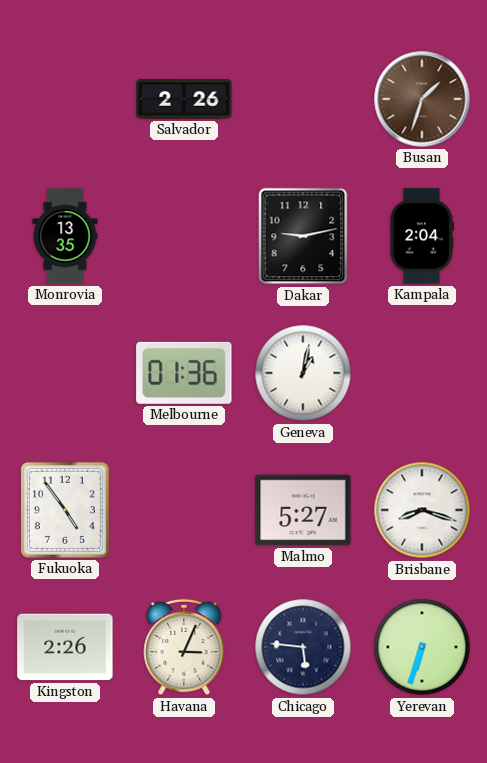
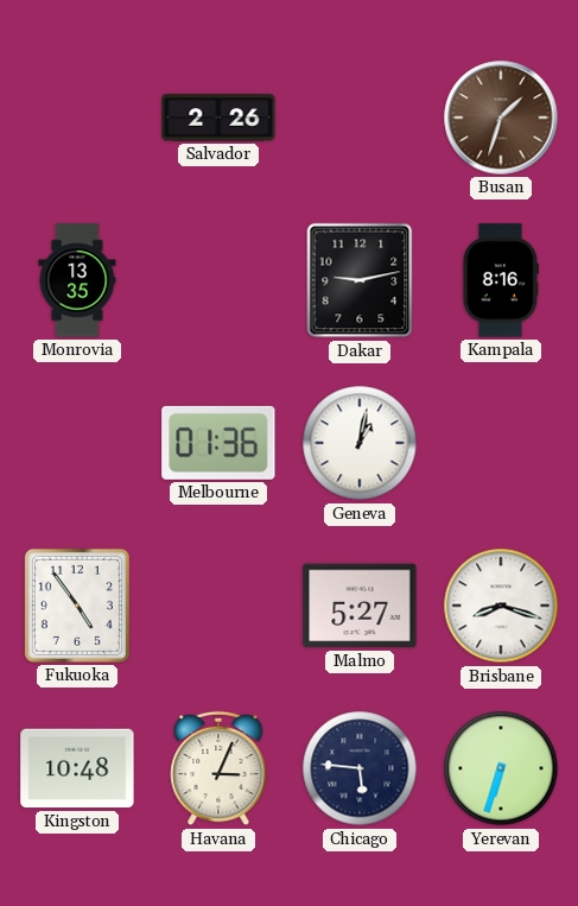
Kampala: 2:04 -> 8:16
Kingston: 2:26 -> 10:48
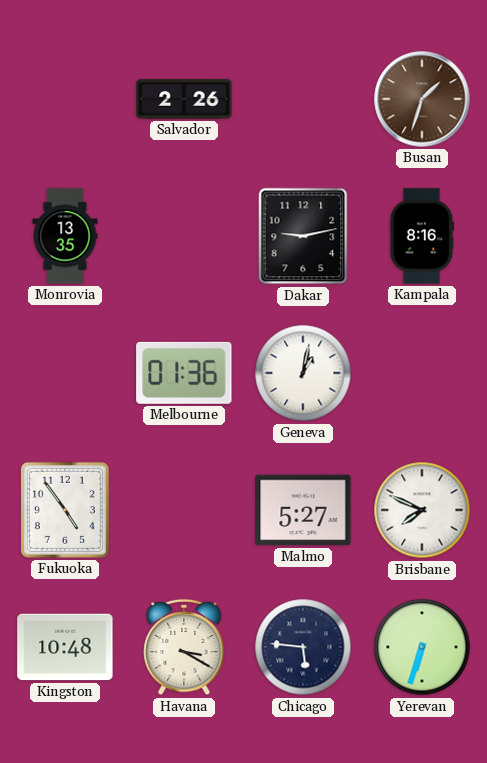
Brisbane: 8:18 -> 7:49
Havana: 3:04 -> 3:20
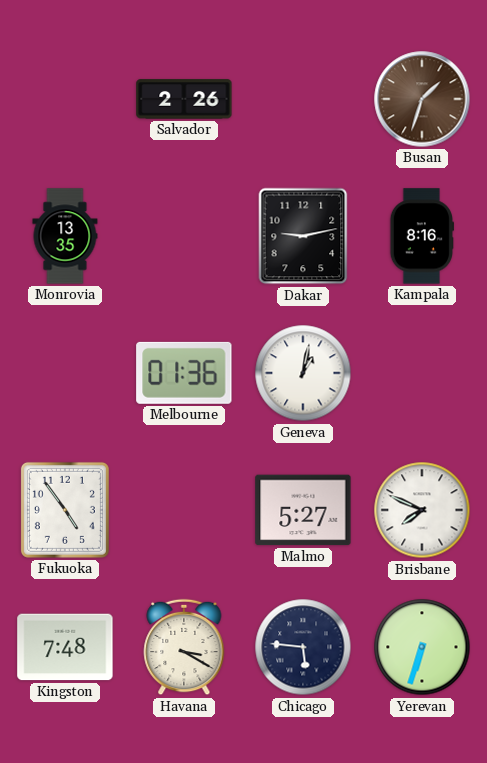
Kingston: 10:48 -> 7:48
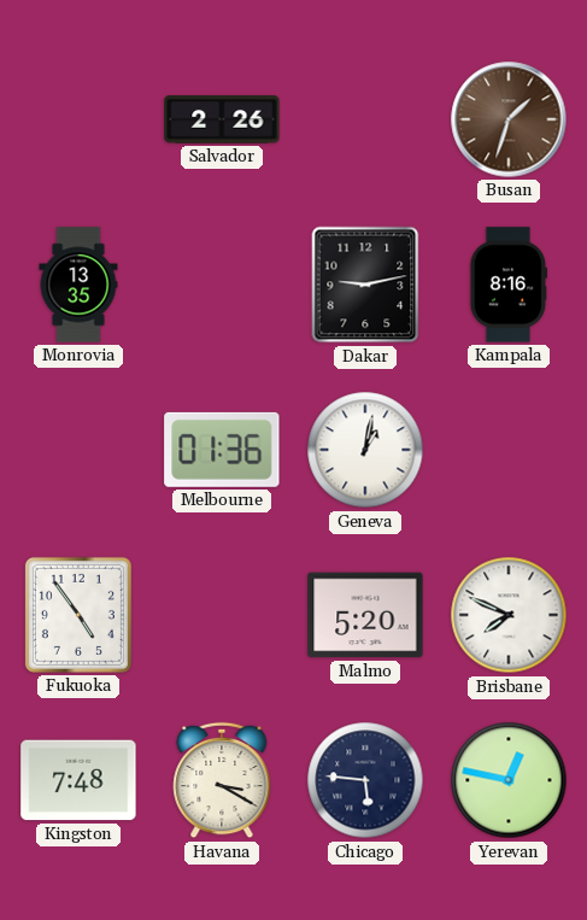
Malmo: 5:27 -> 5:20
Yerevan: 6:33 -> 12:47
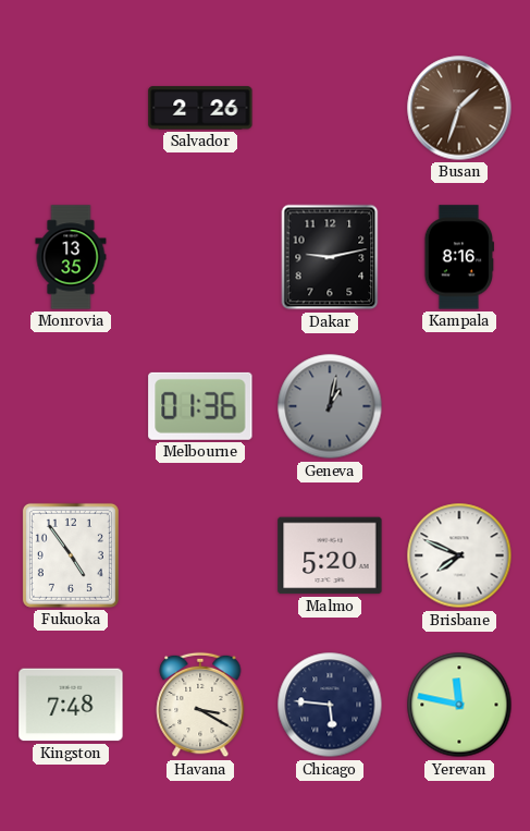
Geneva dial: white -> grey
Yerevan: 12:47 -> 11:47
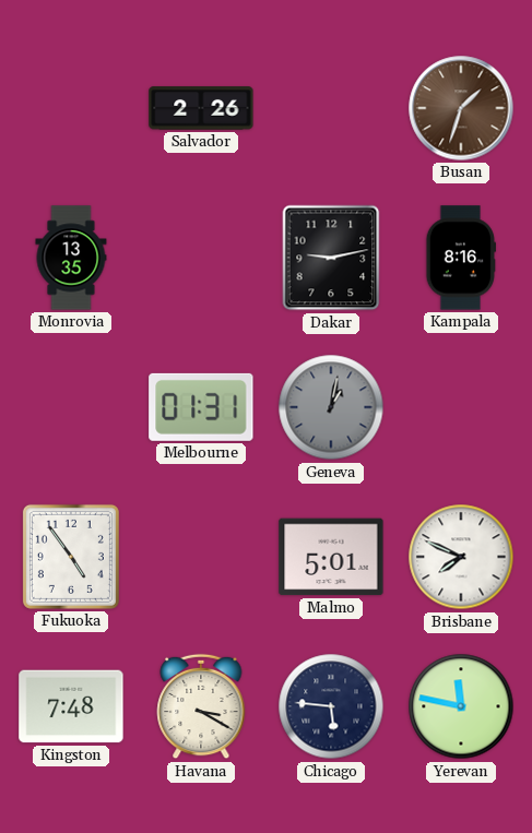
Melbourne: 01:36 -> 01:31
Malmo: 5:20 -> 5:01
